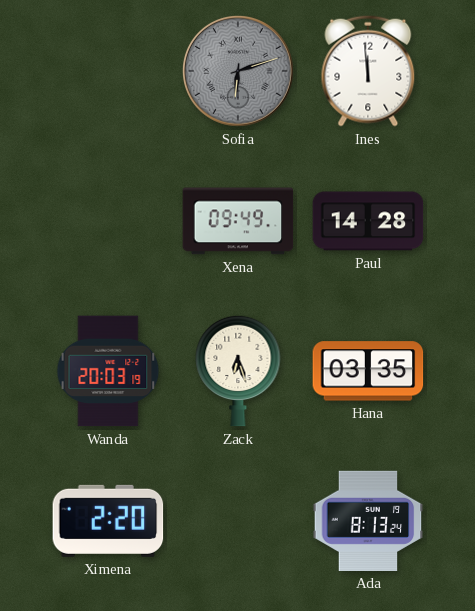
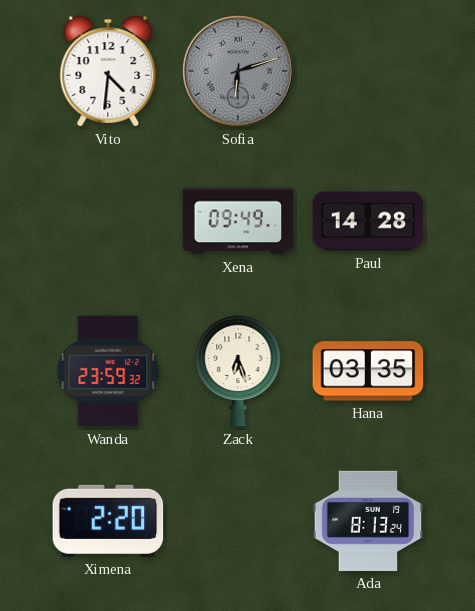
Vito: none -> 4:31
Ines: 11:59 -> none
Wanda: 20:03 -> 23:59
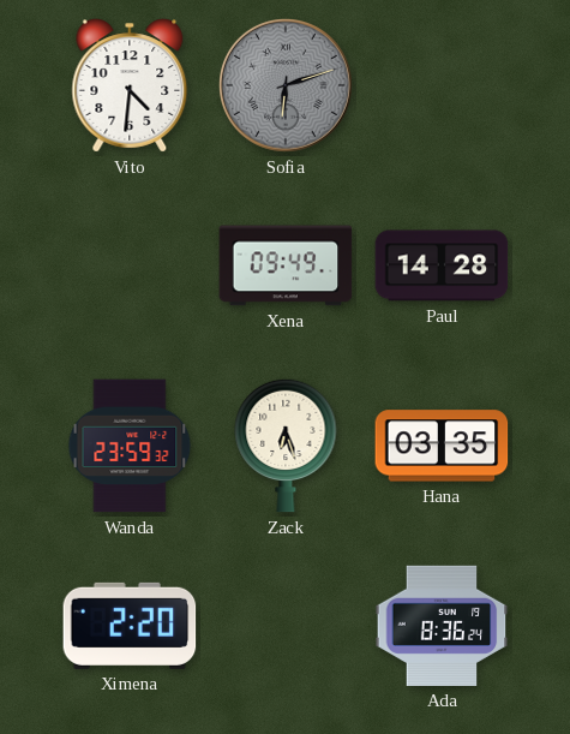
Ada: 8:13 -> 8:36
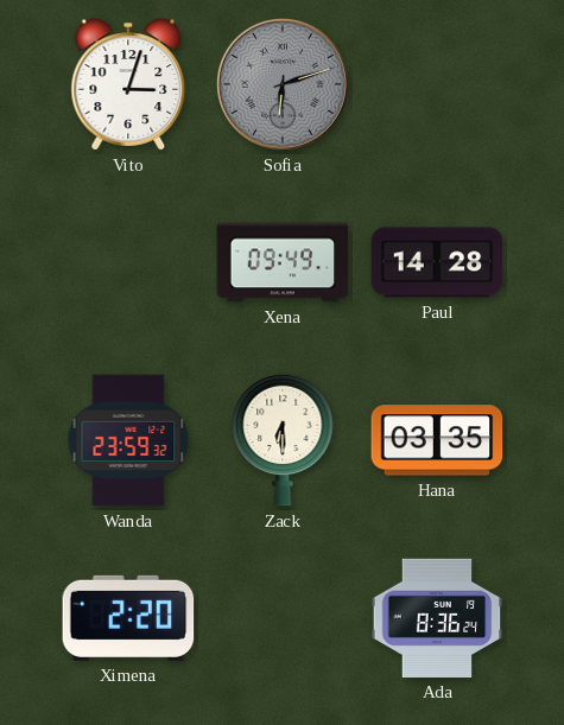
Vito: 4:31 -> 3:03
Zack: 6:27 -> 6:30
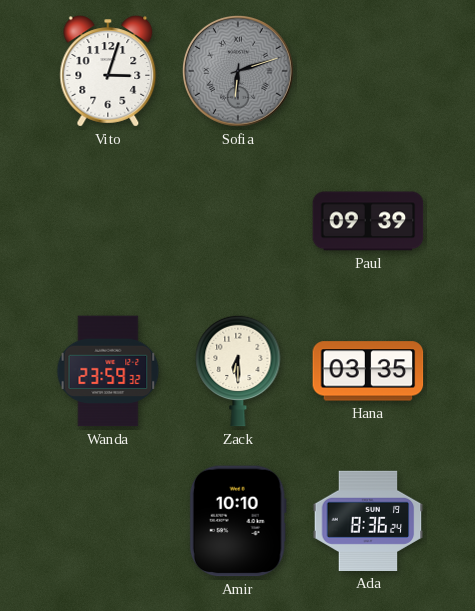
Xena: 09:49 -> none
Paul: 14:28 -> 09:39
Ximena: 2:20 -> none
Amir: none -> 10:10
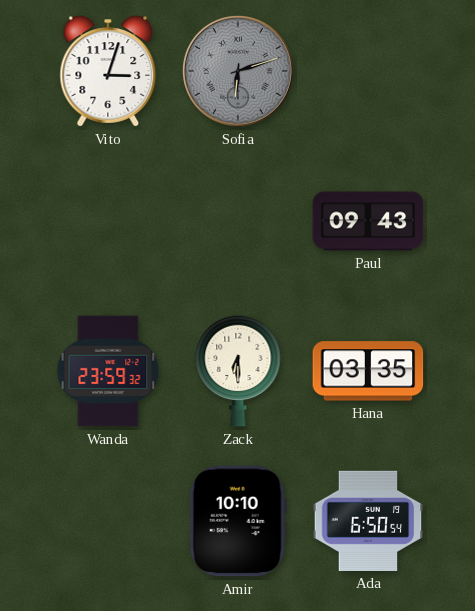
Paul: 09:39 -> 09:43
Ada: 8:36 -> 6:50
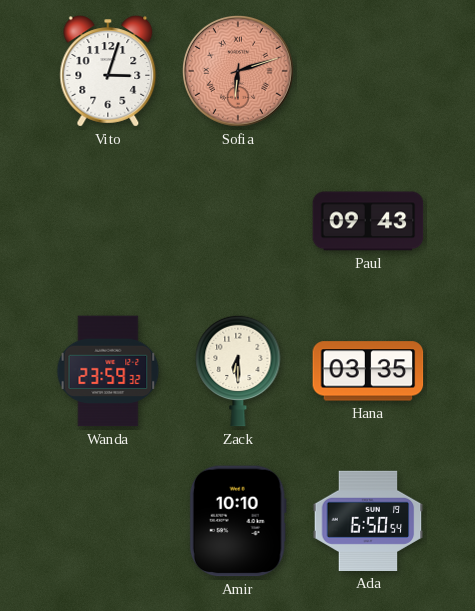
Sofia dial: grey -> salmon
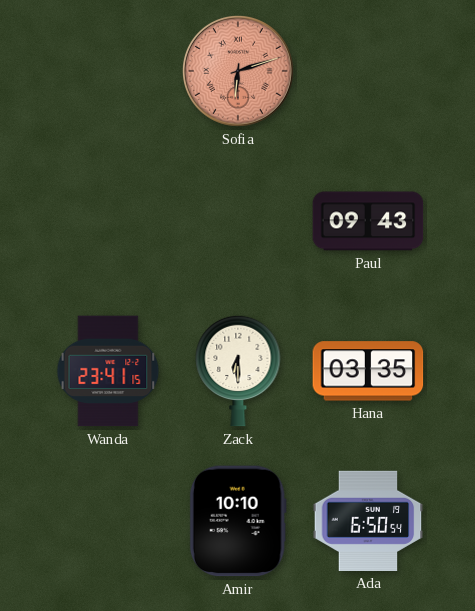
Vito: 3:03 -> none
Wanda: 23:59 -> 23:41
